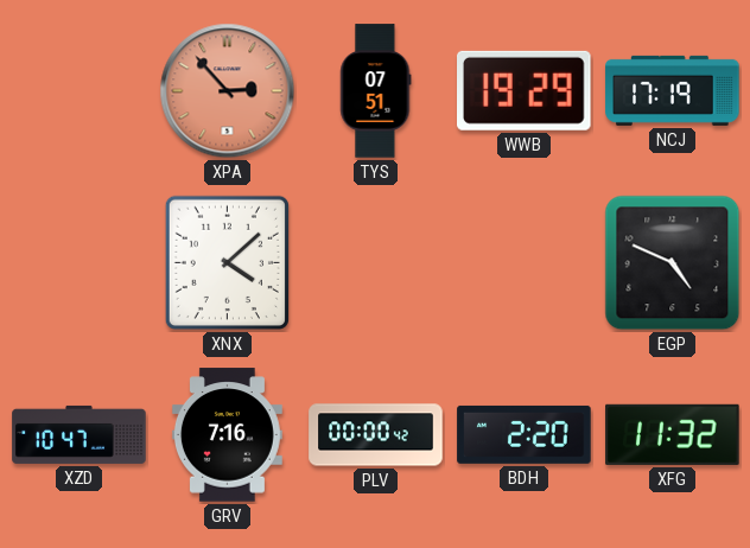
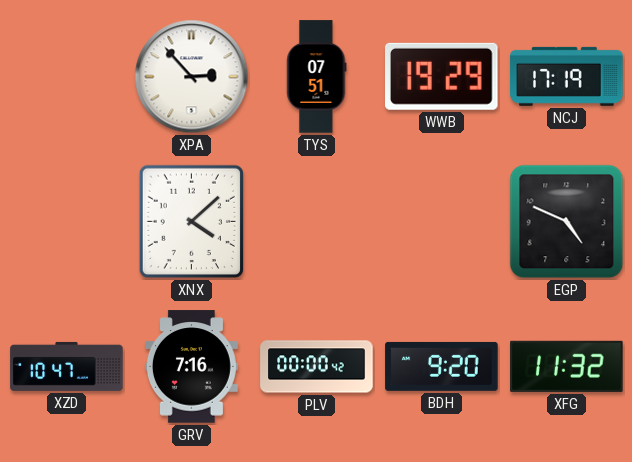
XPA dial: salmon -> white
BDH: 2:20 -> 9:20
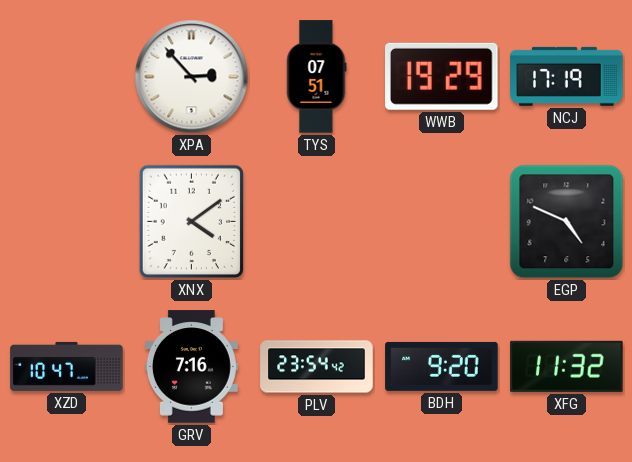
XNX: 4:08 -> 4:09
PLV: 00:00 -> 23:54
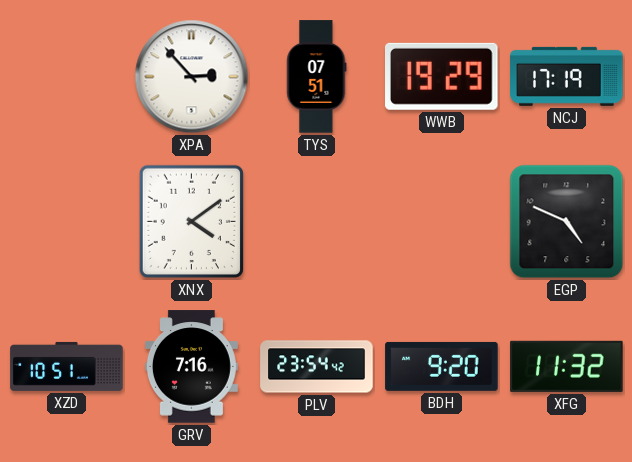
XZD: 10:47 -> 10:51
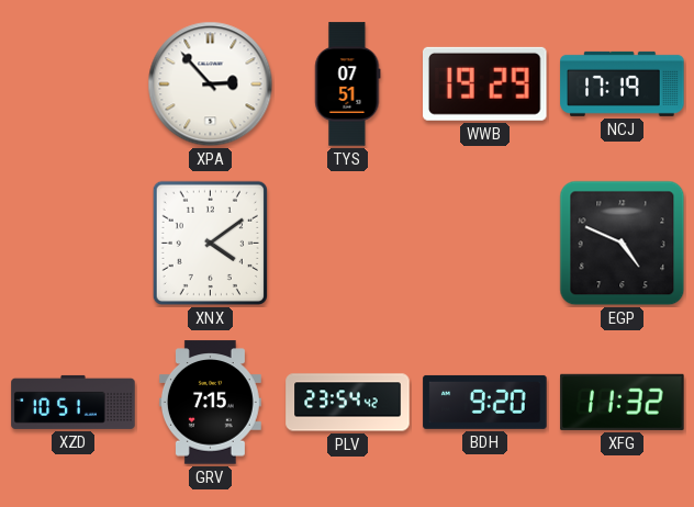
GRV: 7:16 -> 7:15
